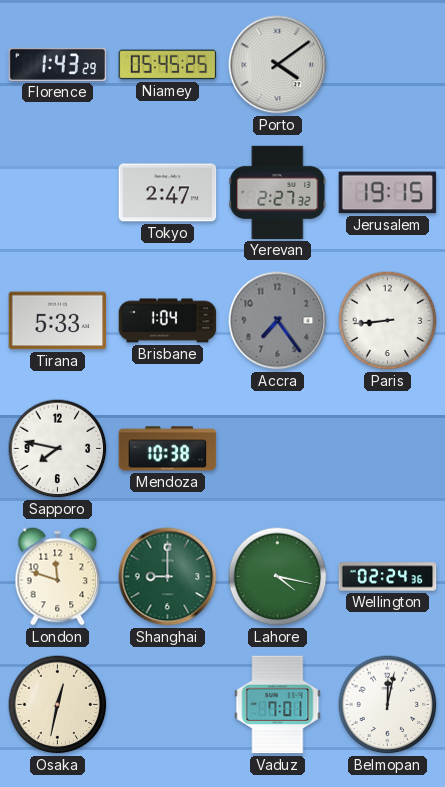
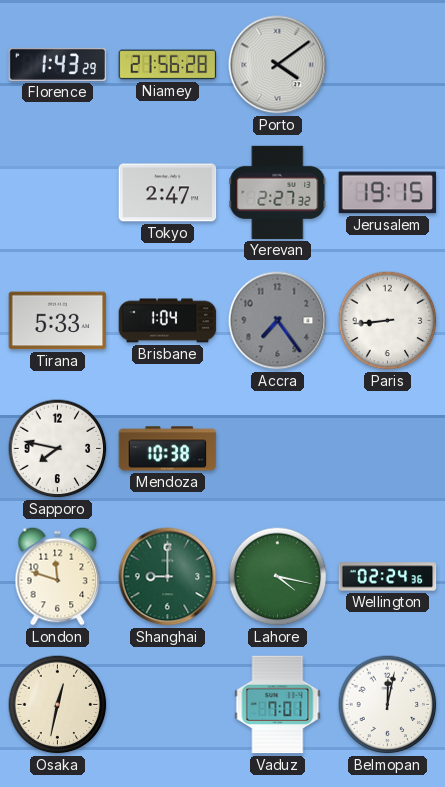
Niamey: 05:45 -> 21:56
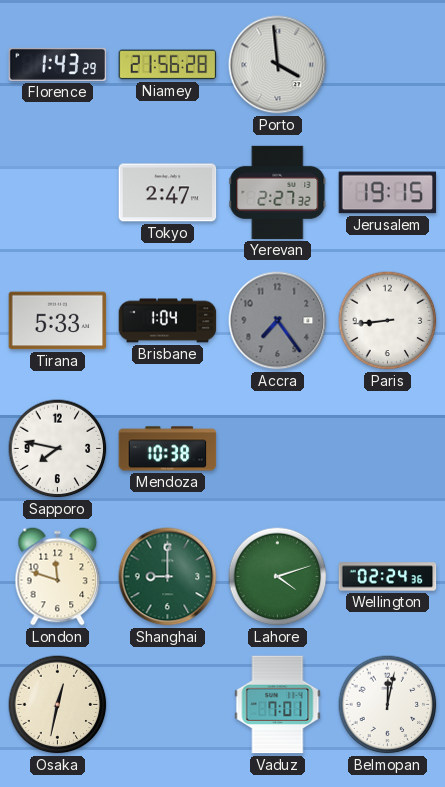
Porto: 4:09 -> 3:59
Lahore: 4:17 -> 4:12
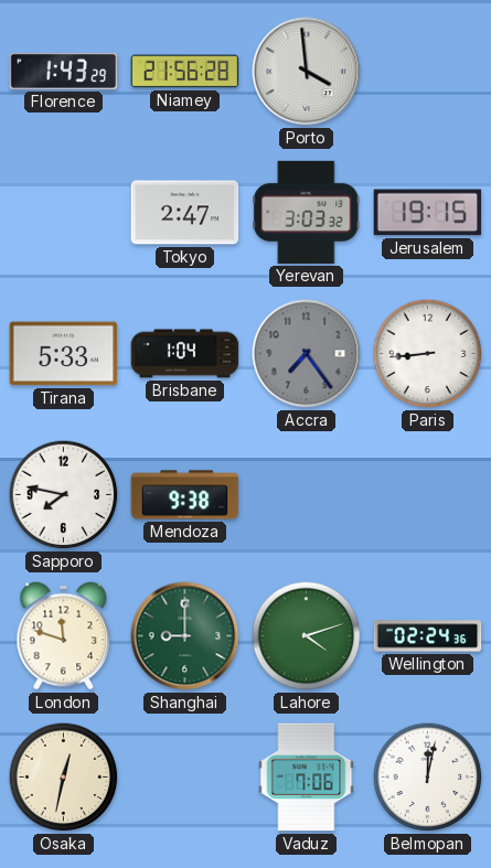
Yerevan: 2:27 -> 3:03
Mendoza: 10:38 -> 9:38
Vaduz: 7:01 -> 7:06
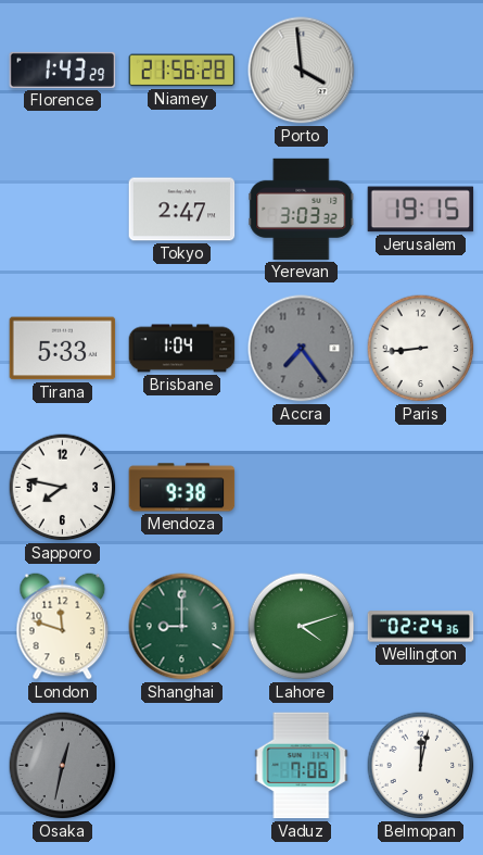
Osaka dial: cream -> grey
